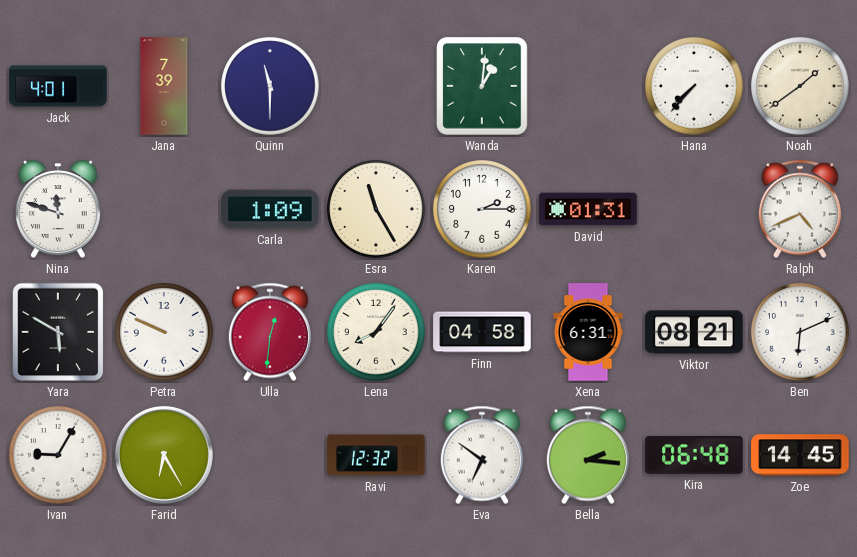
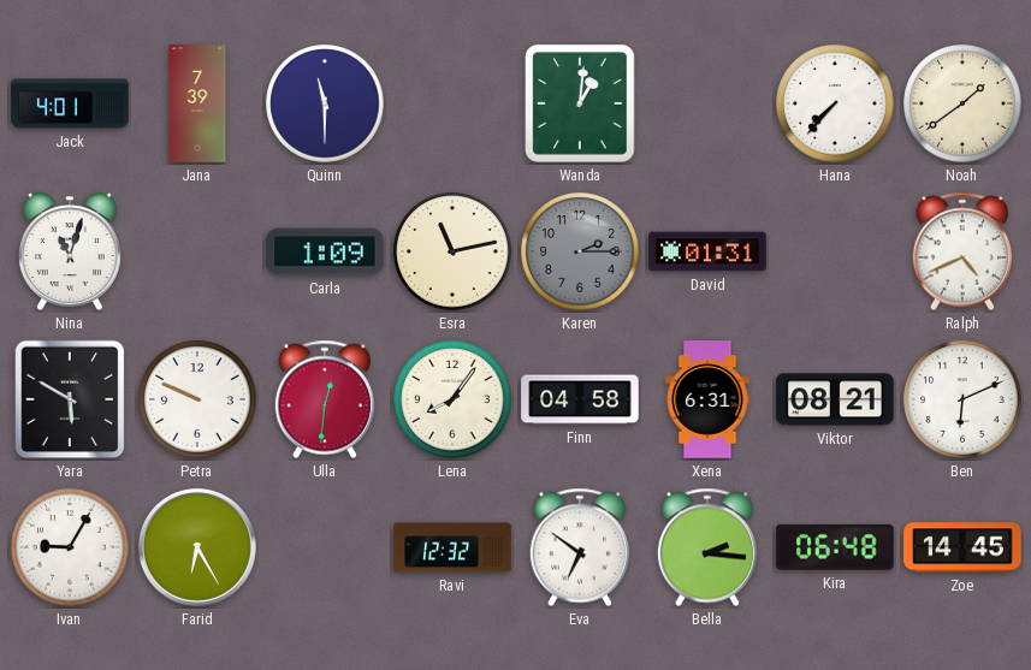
Nina: 11:48 -> 11:03
Esra: 11:25 -> 11:13
Karen dial: white -> grey
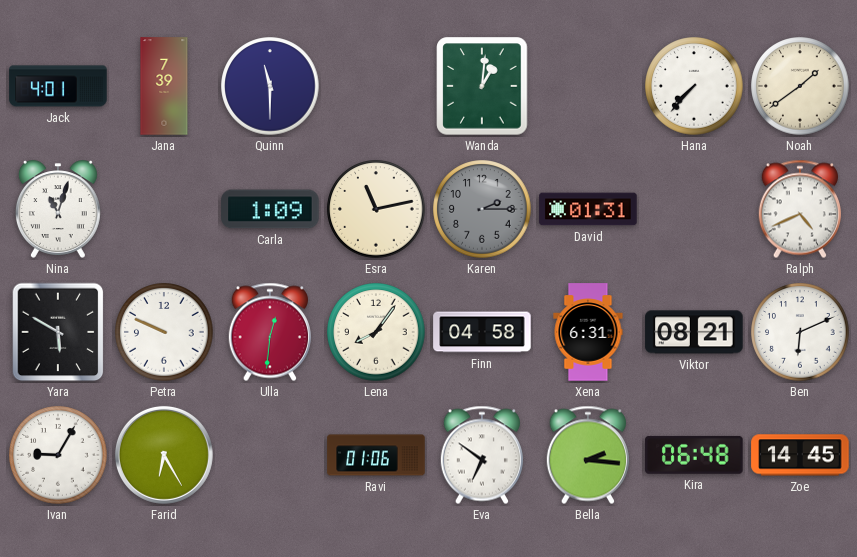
Ravi: 12:32 -> 01:06
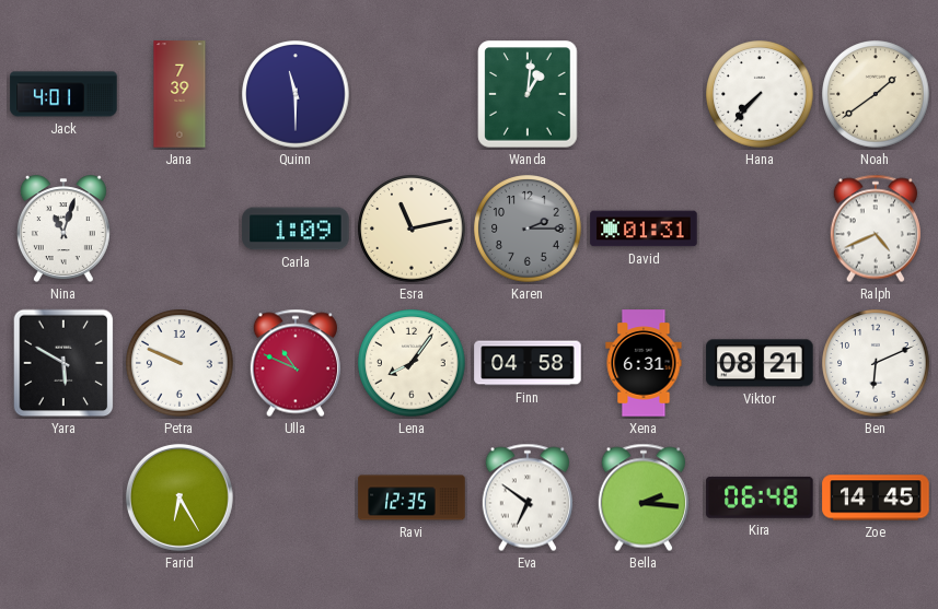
Ulla: 12:31 -> 10:49
Ivan: 9:05 -> none
Ravi: 01:06 -> 12:35
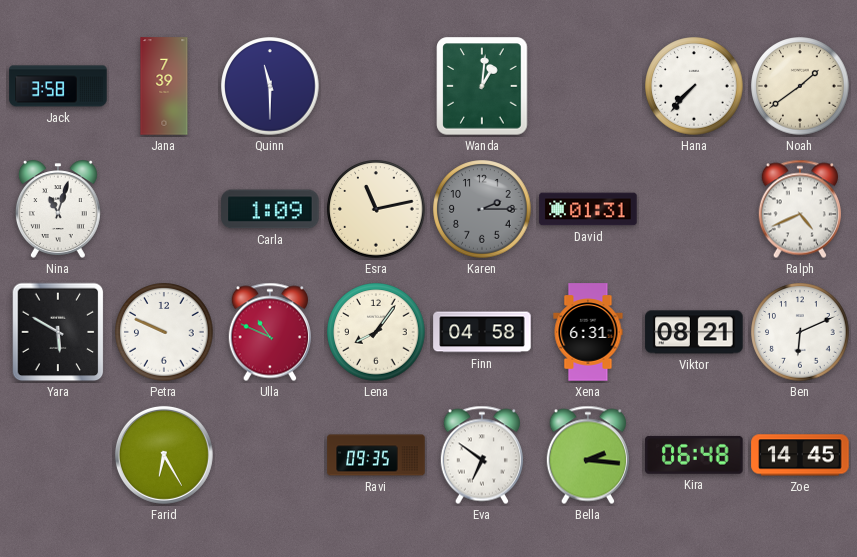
Jack: 4:01 -> 3:58
Ravi: 12:35 -> 09:35
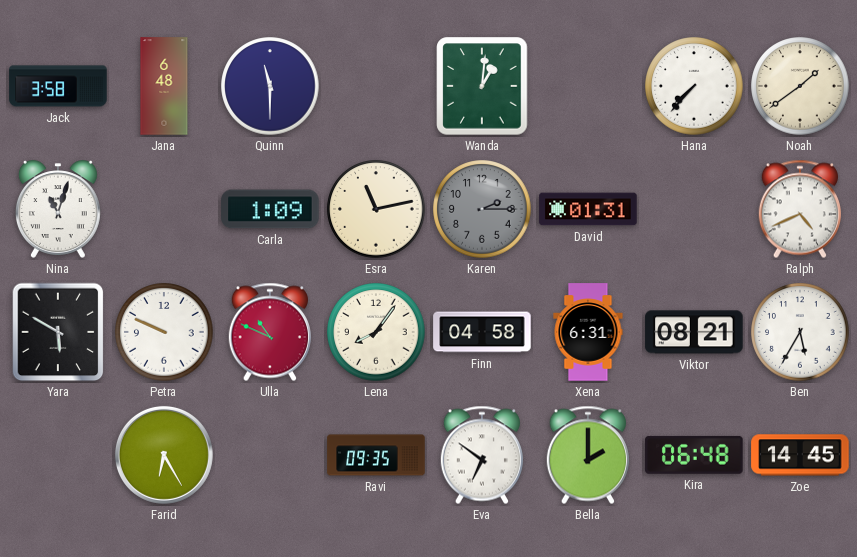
Jana: 7:39 -> 6:48
Ben: 6:11 -> 5:35
Bella: 2:16 -> 2:00
